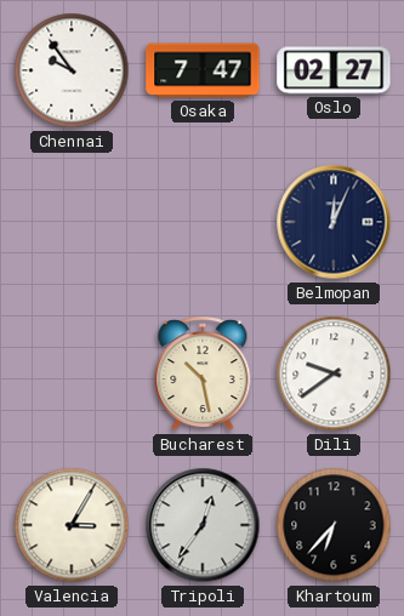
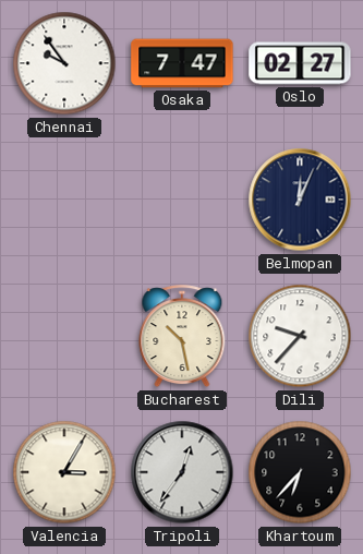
Dili: 9:39 -> 9:37
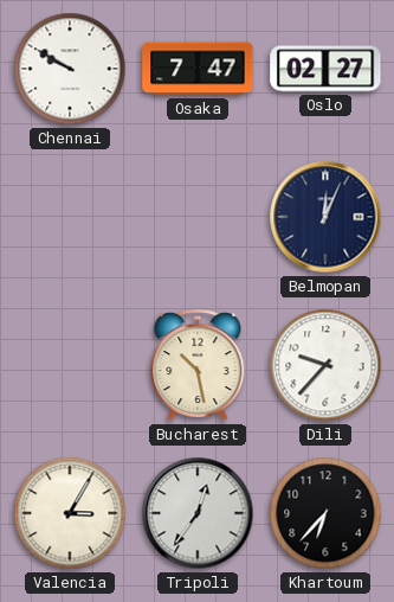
Chennai: 9:54 -> 9:50
